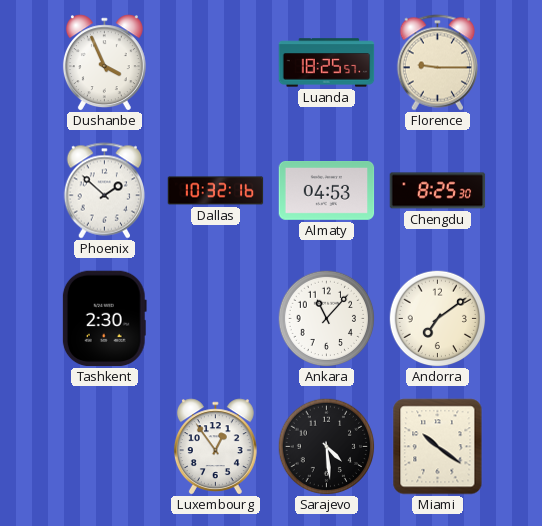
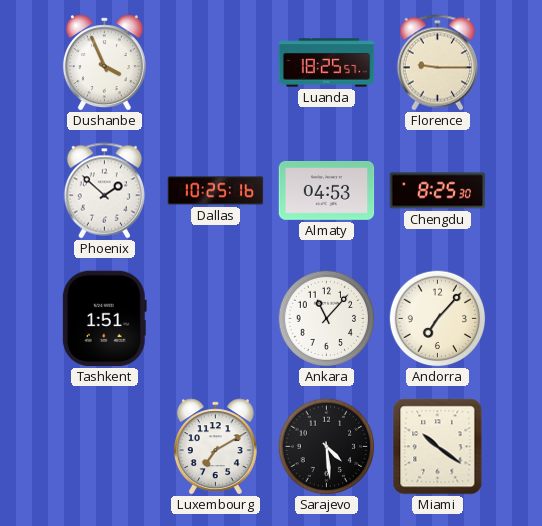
Dallas: 10:32 -> 10:25
Tashkent: 2:30 -> 1:51
Andorra: 7:09 -> 7:07
Luxembourg: 12:54 -> 7:10
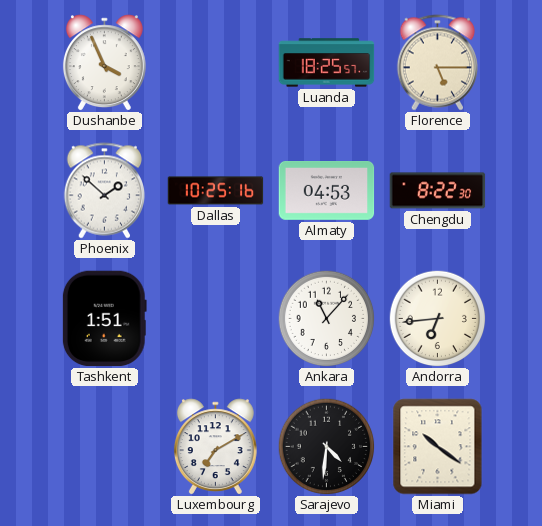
Florence: 9:15 -> 5:15
Chengdu: 8:25 -> 8:22
Andorra: 7:07 -> 6:44
Sarajevo: 4:29 -> 4:31
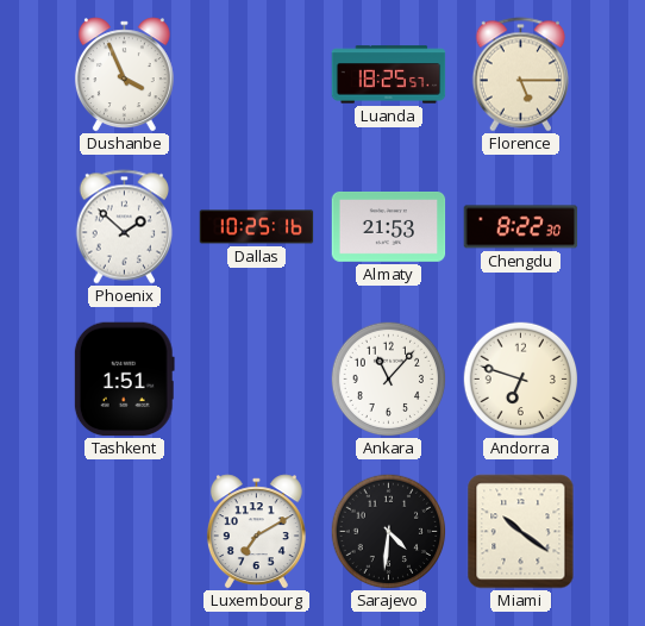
Almaty: 04:53 -> 21:53
Andorra: 6:44 -> 6:48
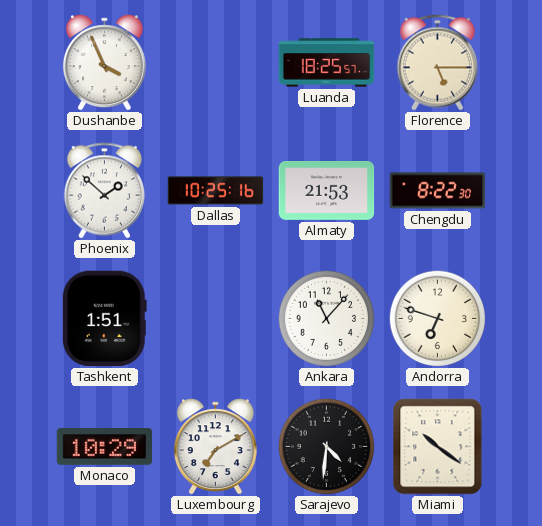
Monaco: none -> 10:29
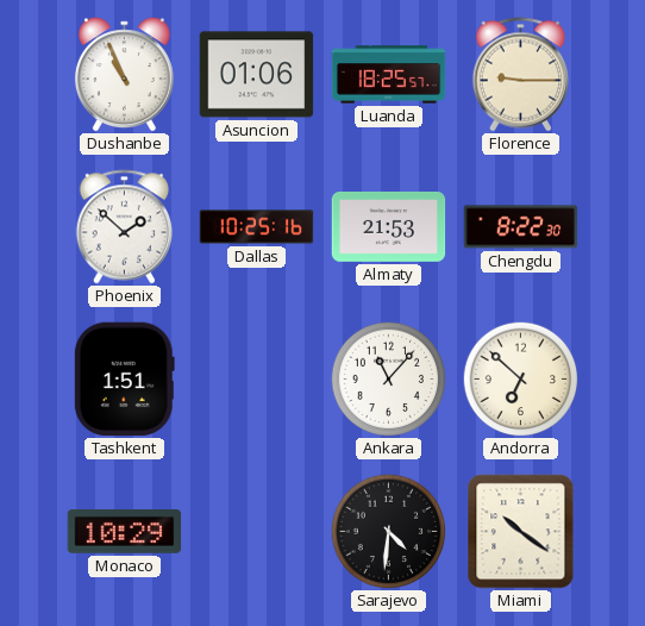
Dushanbe: 3:56 -> 10:56
Asuncion: none -> 01:06
Florence: 5:15 -> 9:15
Andorra: 6:48 -> 6:52
Luxembourg: 7:10 -> none
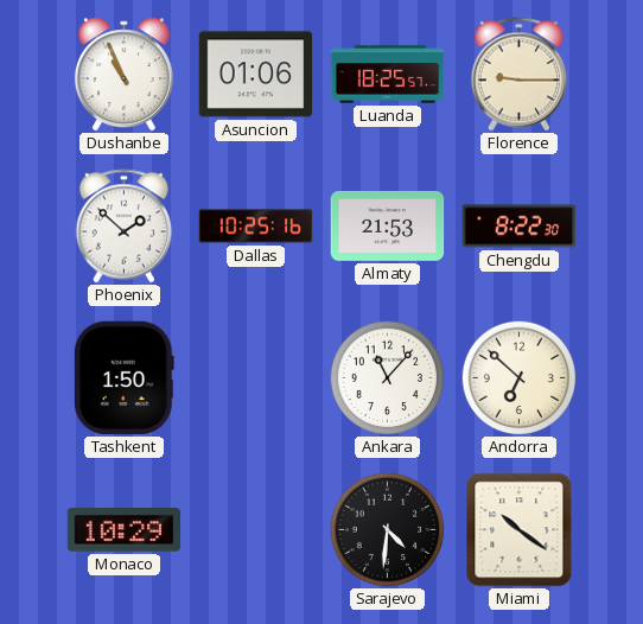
Tashkent: 1:51 -> 1:50
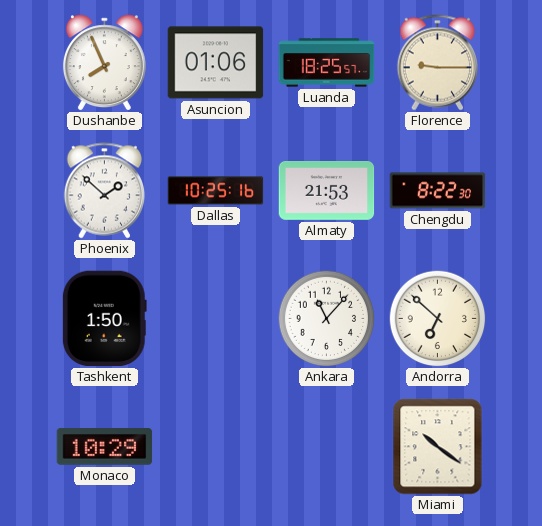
Dushanbe: 10:56 -> 7:56
Sarajevo: 4:31 -> none
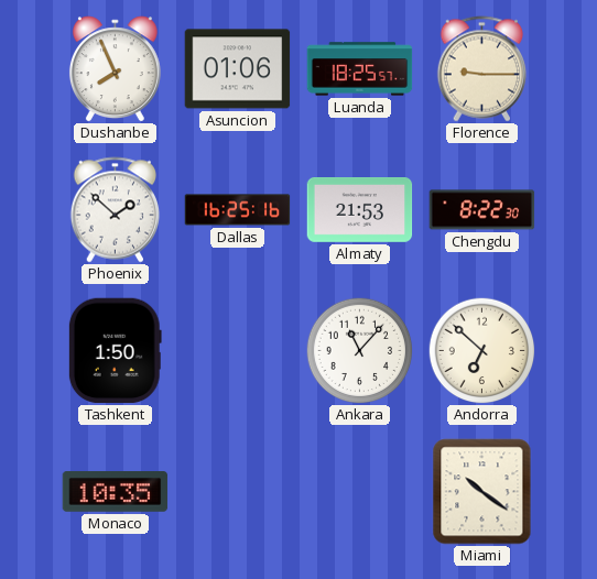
Dallas: 10:25 -> 16:25
Monaco: 10:29 -> 10:35
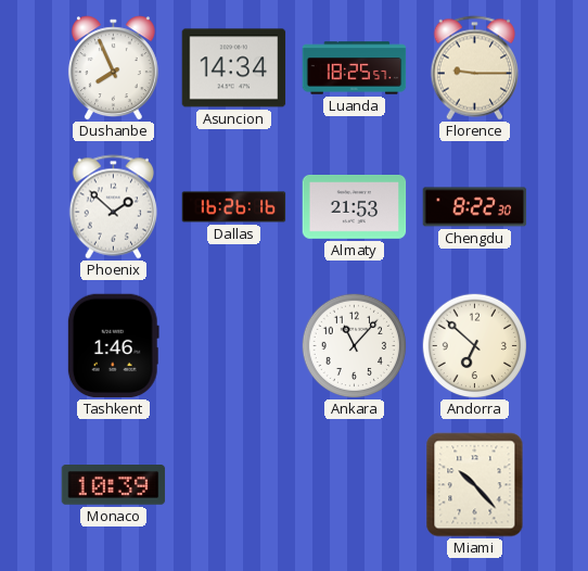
Asuncion: 01:06 -> 14:34
Dallas: 16:25 -> 16:26
Tashkent: 1:50 -> 1:46
Monaco: 10:35 -> 10:39
Miami: 10:21 -> 10:23
